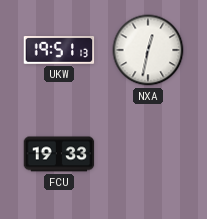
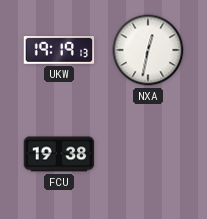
UKW: 19:51 -> 19:19
FCU: 19:33 -> 19:38
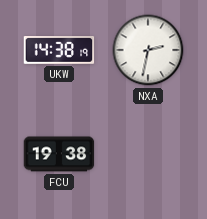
UKW: 19:19 -> 14:38
NXA: 12:32 -> 2:32
